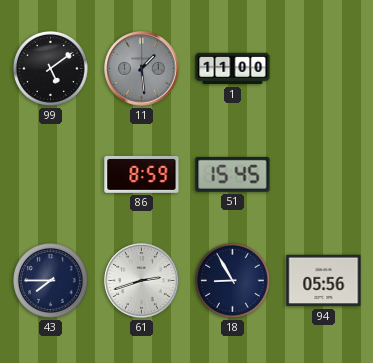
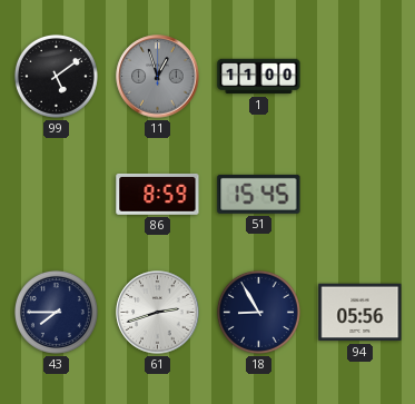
11: 1:29 -> 12:57
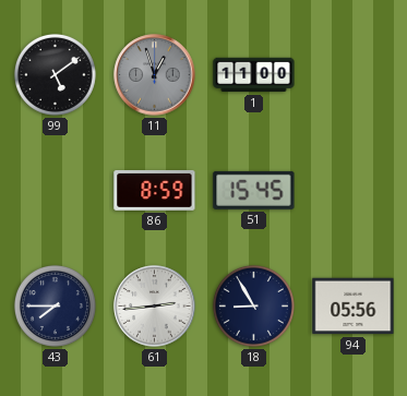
61: 2:42 -> 2:44
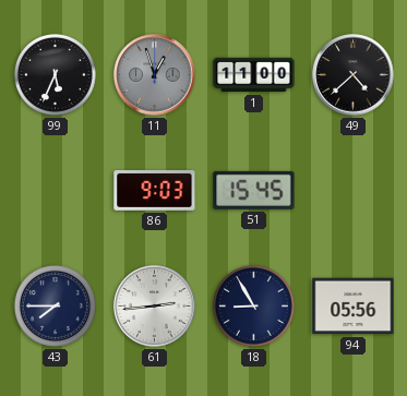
99: 5:09 -> 5:34
49: none -> 4:38
86: 8:59 -> 9:03
